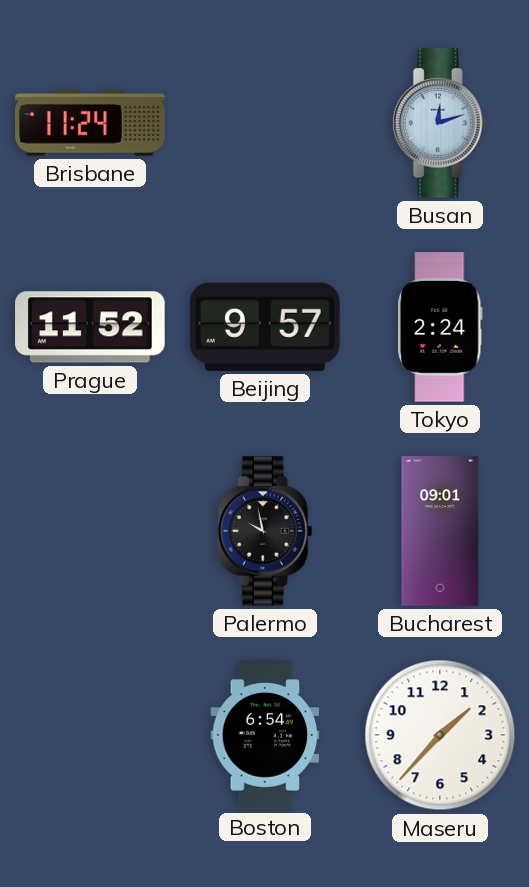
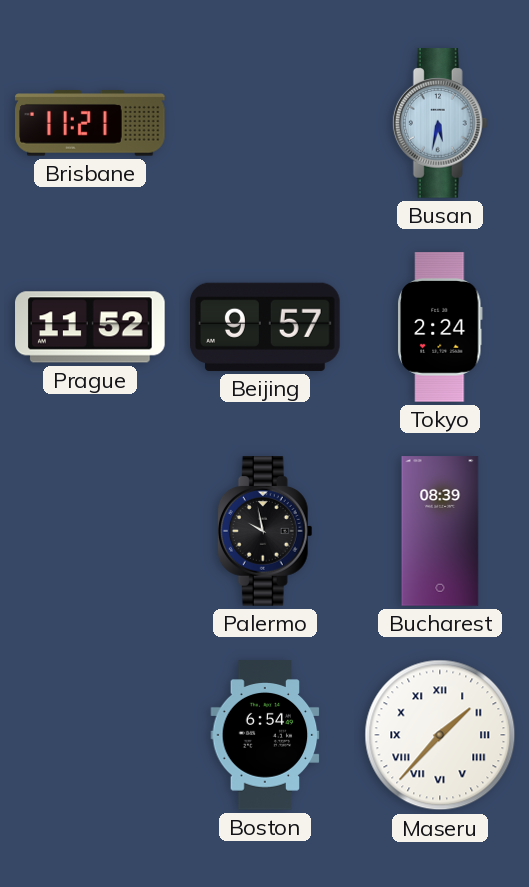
Brisbane: 11:24 -> 11:21
Busan: 12:12 -> 5:32
Bucharest: 09:01 -> 08:39
Maseru numerals: Arabic -> Roman
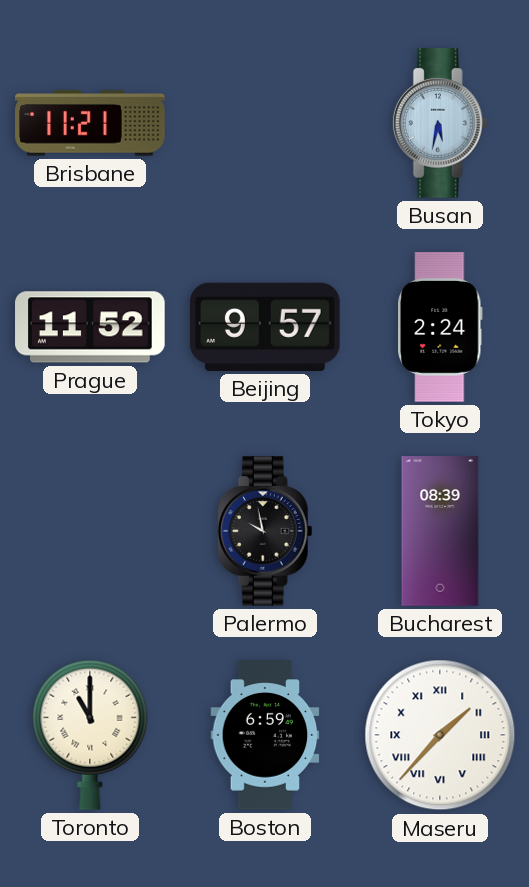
Toronto: none -> 11:00
Boston: 6:54 -> 6:59
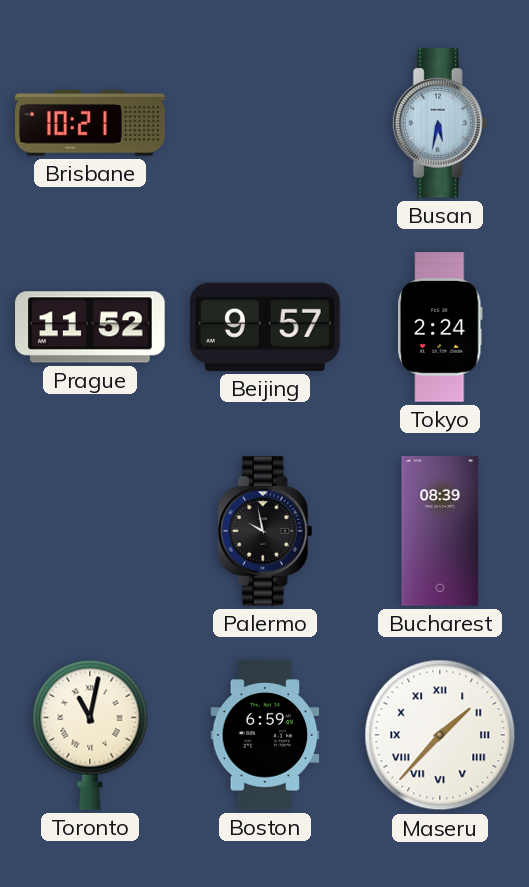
Brisbane: 11:21 -> 10:21
Toronto: 11:00 -> 11:02
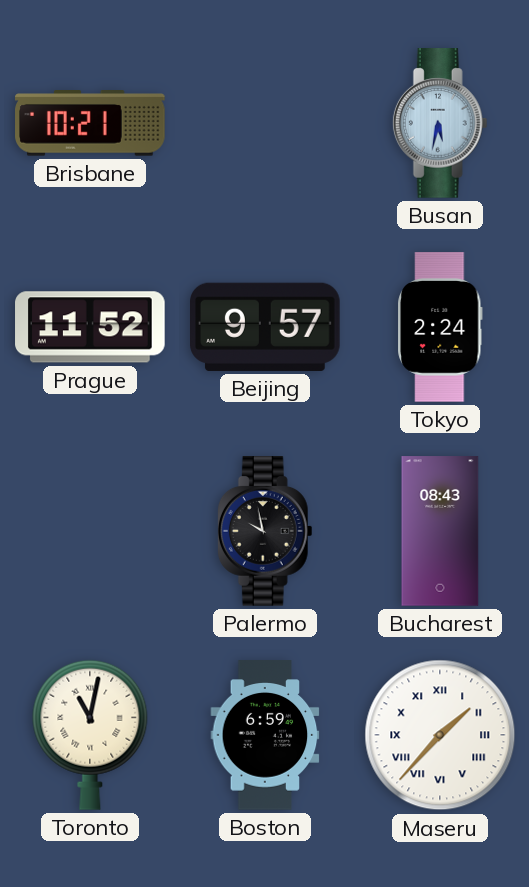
Bucharest: 08:39 -> 08:43
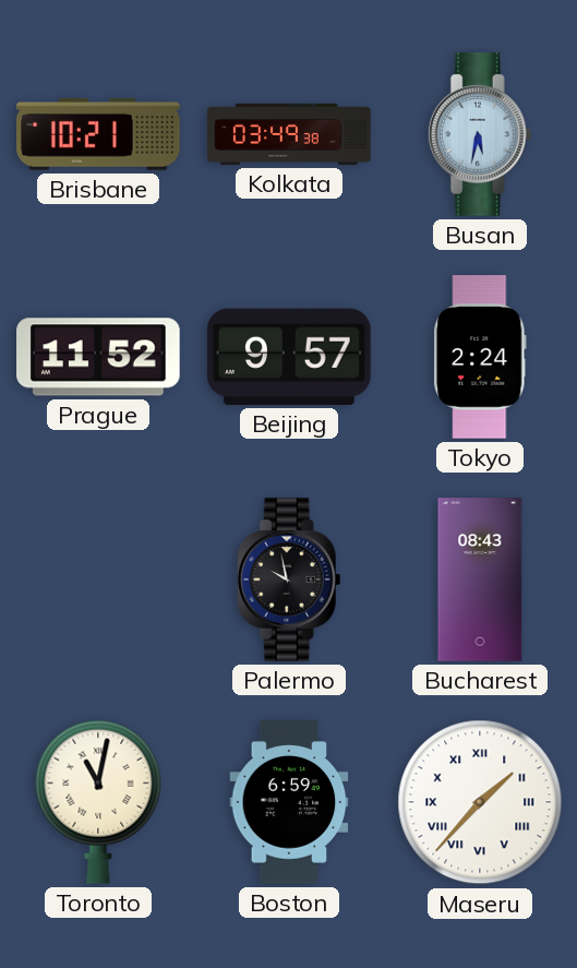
Kolkata: none -> 03:49
